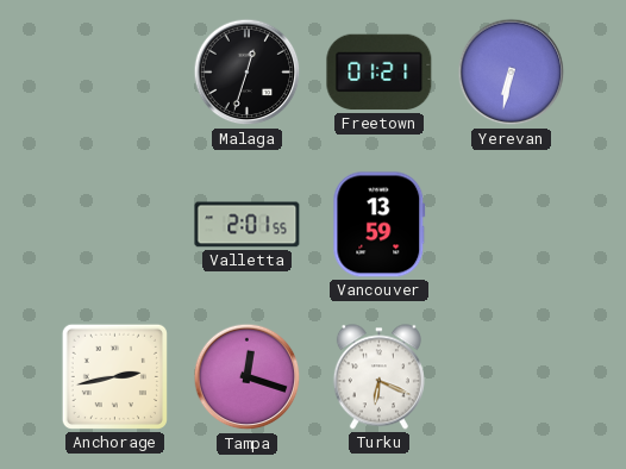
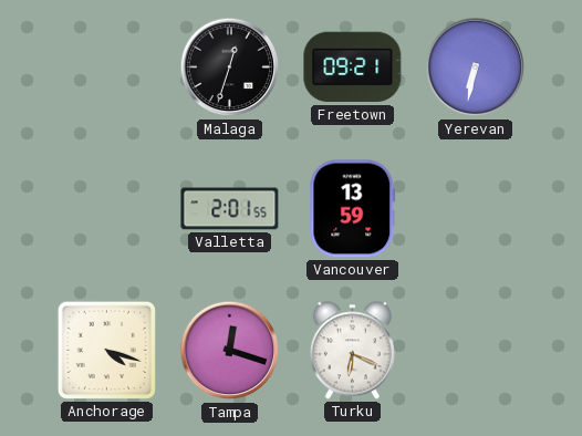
Freetown: 01:21 -> 09:21
Anchorage: 2:43 -> 4:18
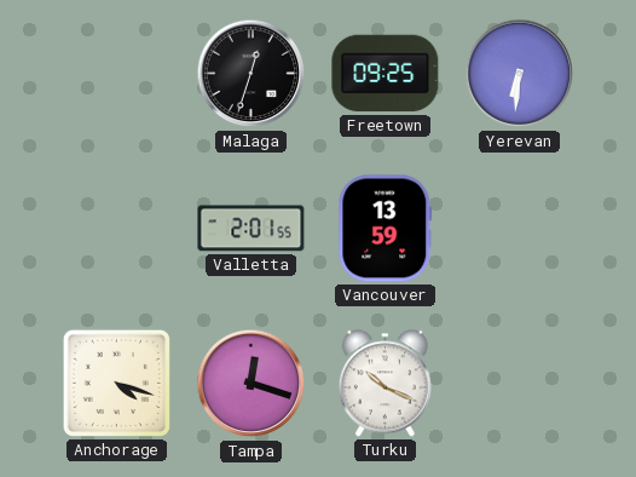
Freetown: 09:21 -> 09:25
Yerevan: 6:32 -> 6:31
Turku: 6:19 -> 10:19
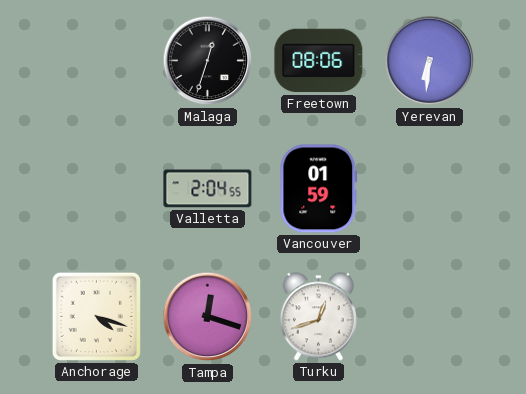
Freetown: 09:25 -> 08:06
Valletta: 2:01 -> 2:04
Vancouver: 13:59 -> 01:59
Turku: 10:19 -> 12:42
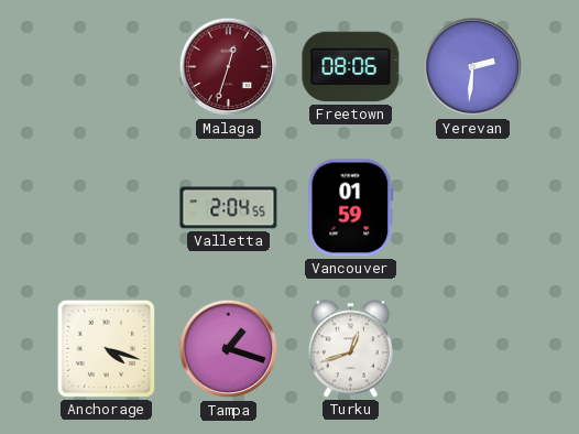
Malaga dial: black -> burgundy
Yerevan: 6:31 -> 2:31
Tampa: 12:18 -> 1:18
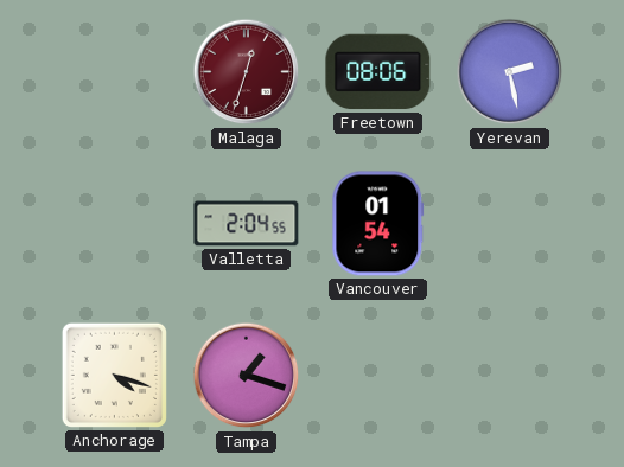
Yerevan: 2:31 -> 2:28
Vancouver: 01:59 -> 01:54
Turku: 12:42 -> none
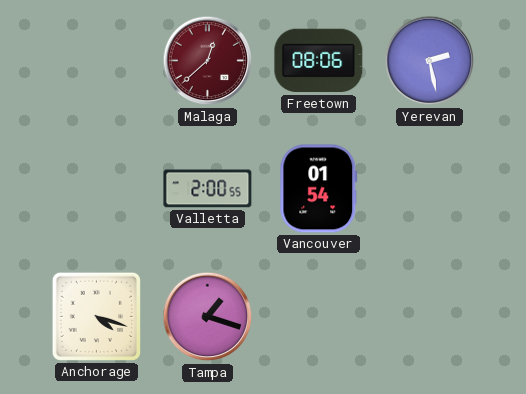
Malaga: 12:33 -> 12:38
Valletta: 2:04 -> 2:00
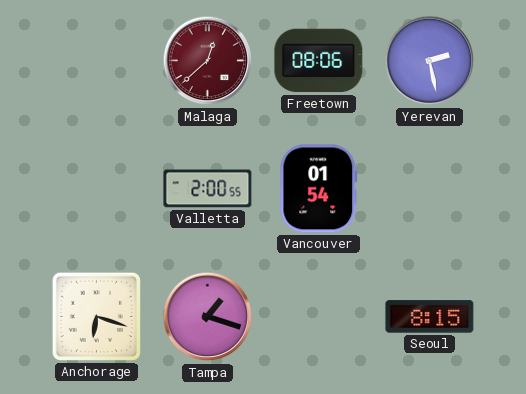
Anchorage: 4:18 -> 6:18
Seoul: none -> 8:15
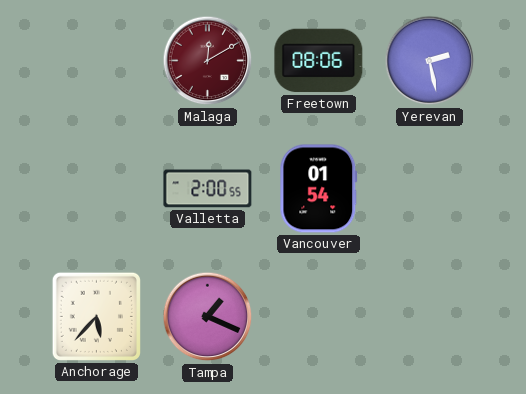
Malaga: 12:38 -> 12:10
Anchorage: 6:18 -> 5:37
Tampa: 1:18 -> 1:19
Seoul: 8:15 -> none
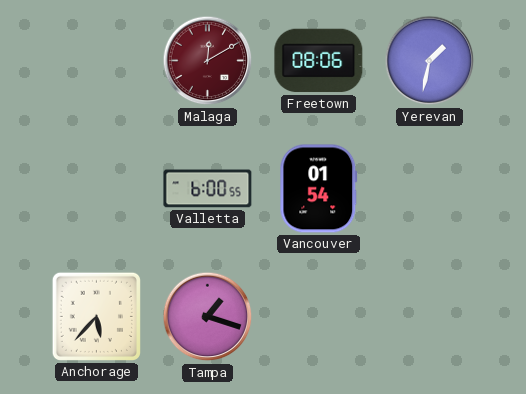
Yerevan: 2:28 -> 1:32
Valletta: 2:00 -> 6:00
Tampa: 1:19 -> 1:18
